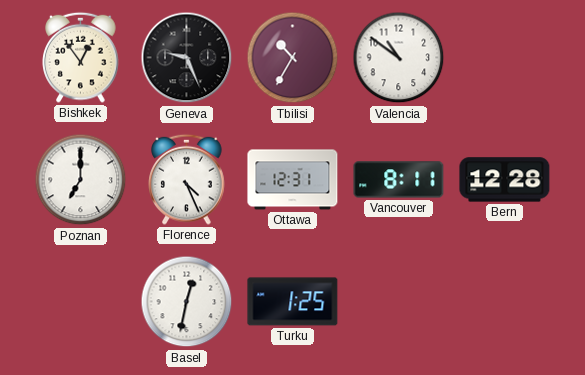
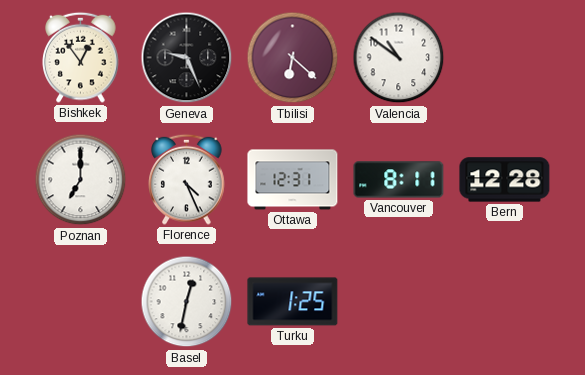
Tbilisi: 10:35 -> 6:22
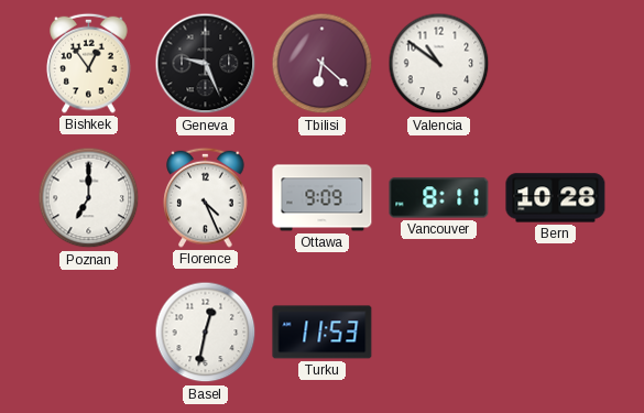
Ottawa: 12:31 -> 9:09
Bern: 12:28 -> 10:28
Turku: 1:25 -> 11:53
